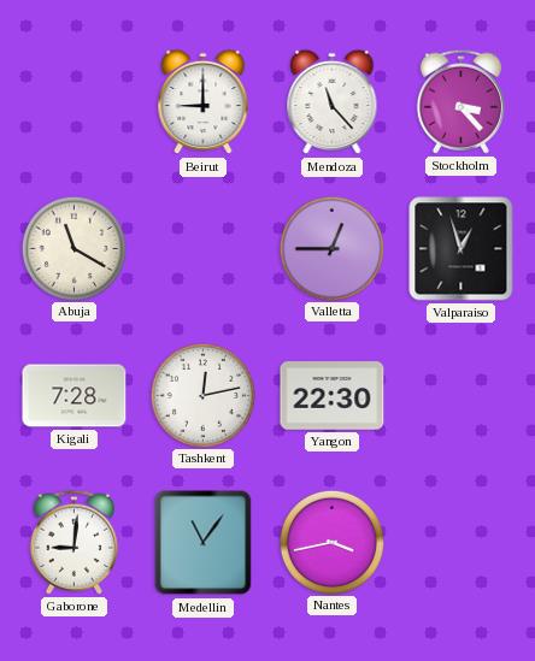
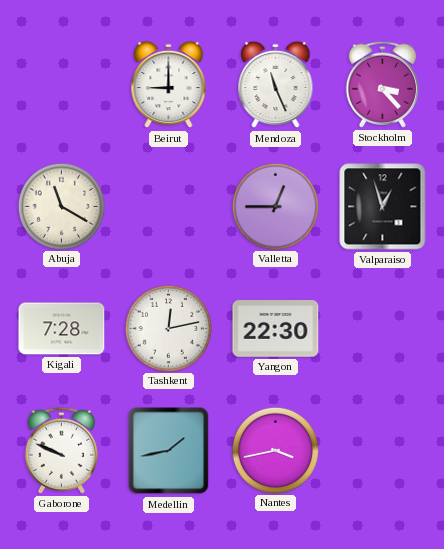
Mendoza: 11:23 -> 11:26
Gaborone: 9:01 -> 9:49
Medellin: 11:06 -> 1:43
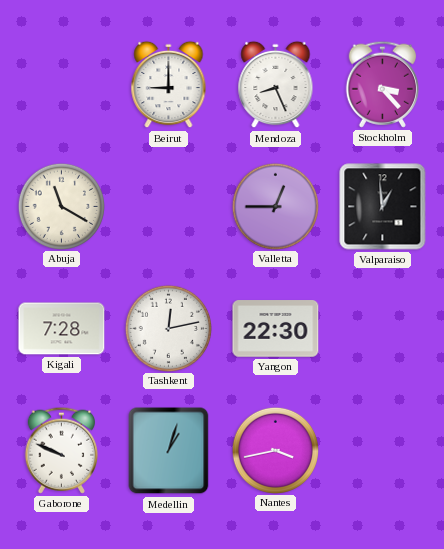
Mendoza: 11:26 -> 8:26
Valparaiso: 12:57 -> 12:59
Medellin: 1:43 -> 1:03
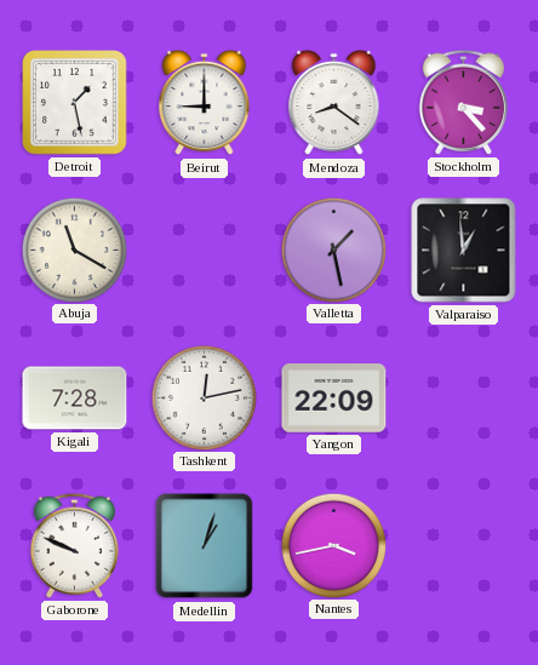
Detroit: none -> 1:28
Mendoza: 8:26 -> 8:21
Valletta: 12:45 -> 1:28
Yangon: 22:30 -> 22:09
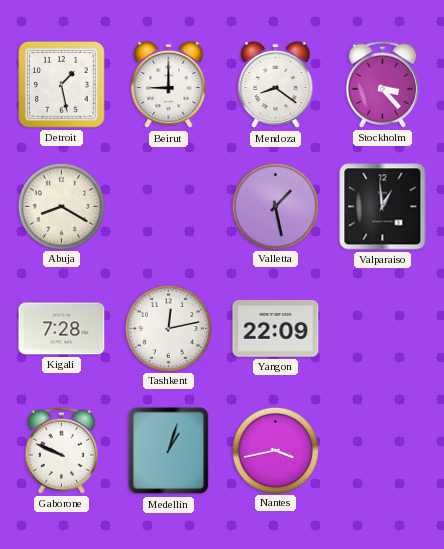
Abuja: 11:20 -> 8:20
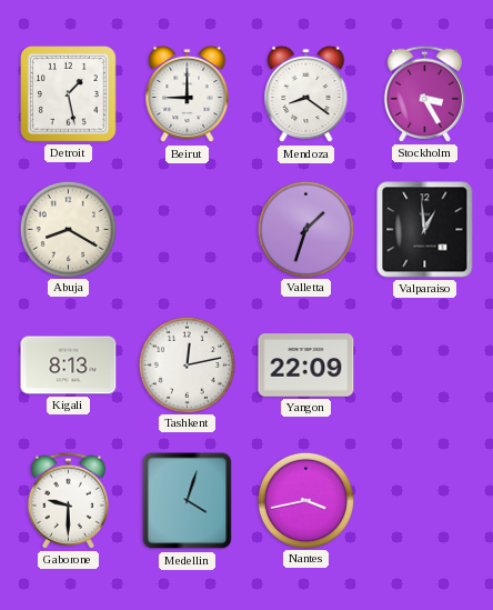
Stockholm: 3:23 -> 3:25
Valletta: 1:28 -> 1:33
Kigali: 7:28 -> 8:13
Gaborone: 9:49 -> 9:30
Medellin: 1:03 -> 4:03
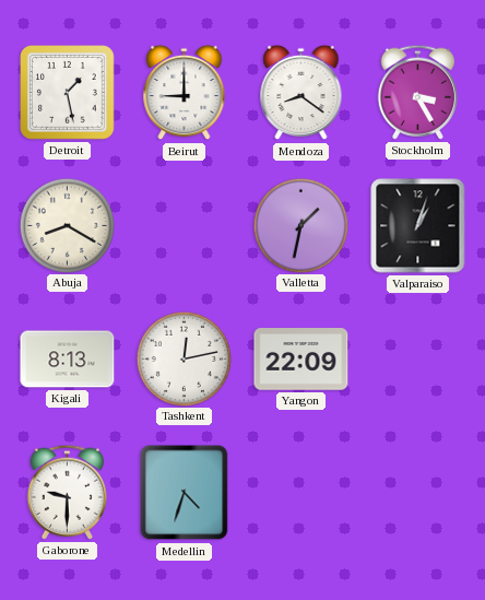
Valletta: 1:33 -> 1:32
Valparaiso: 12:59 -> 1:03
Medellin: 4:03 -> 4:33
Nantes: 3:43 -> none
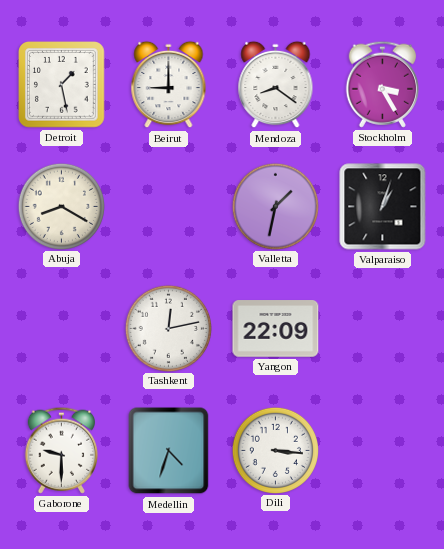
Kigali: 8:13 -> none
Dili: none -> 3:16
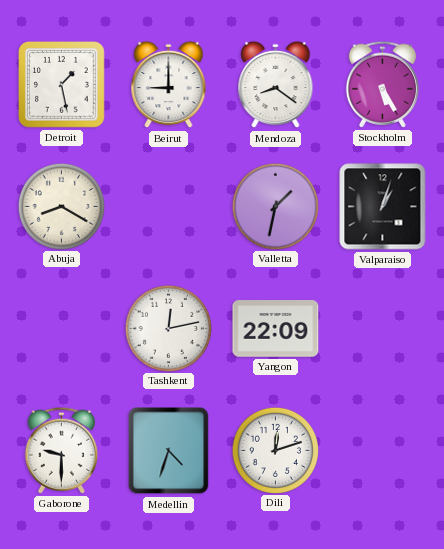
Stockholm: 3:25 -> 5:25
Dili: 3:16 -> 12:12
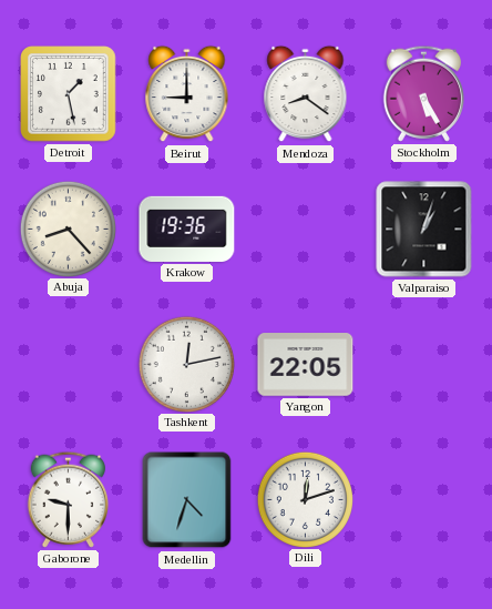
Abuja: 8:20 -> 8:23
Krakow: none -> 19:36
Valletta: 1:32 -> none
Yangon: 22:09 -> 22:05
